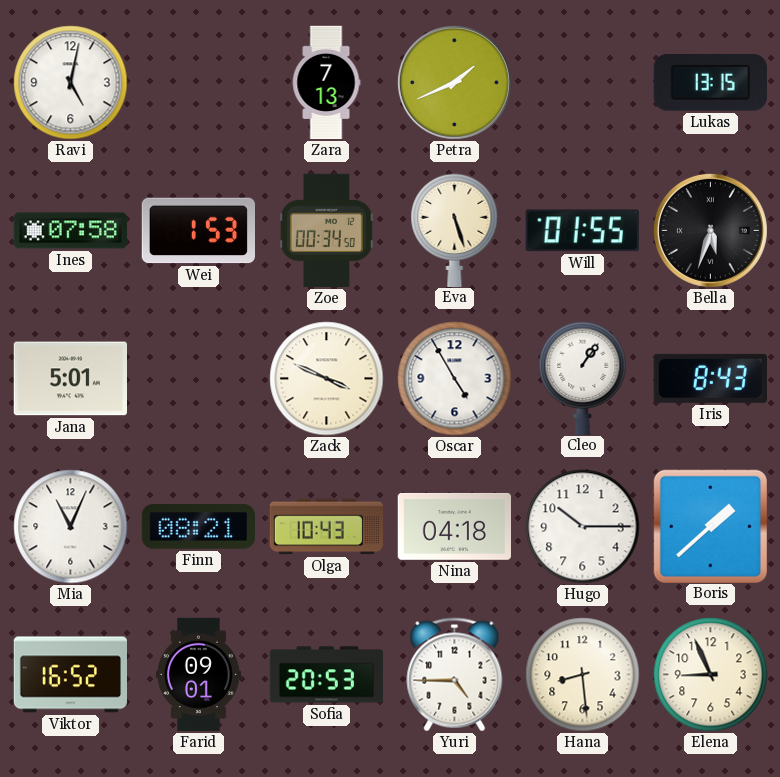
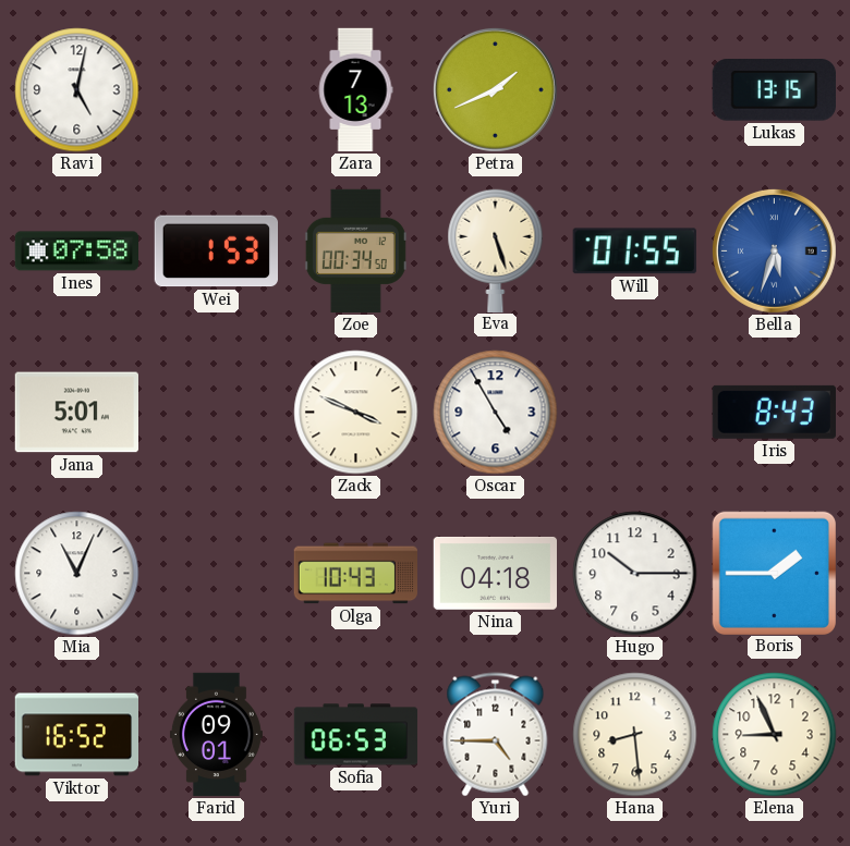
Bella dial: black -> blue
Cleo: 1:06 -> none
Finn: 08:21 -> none
Boris: 1:38 -> 1:45
Sofia: 20:53 -> 06:53
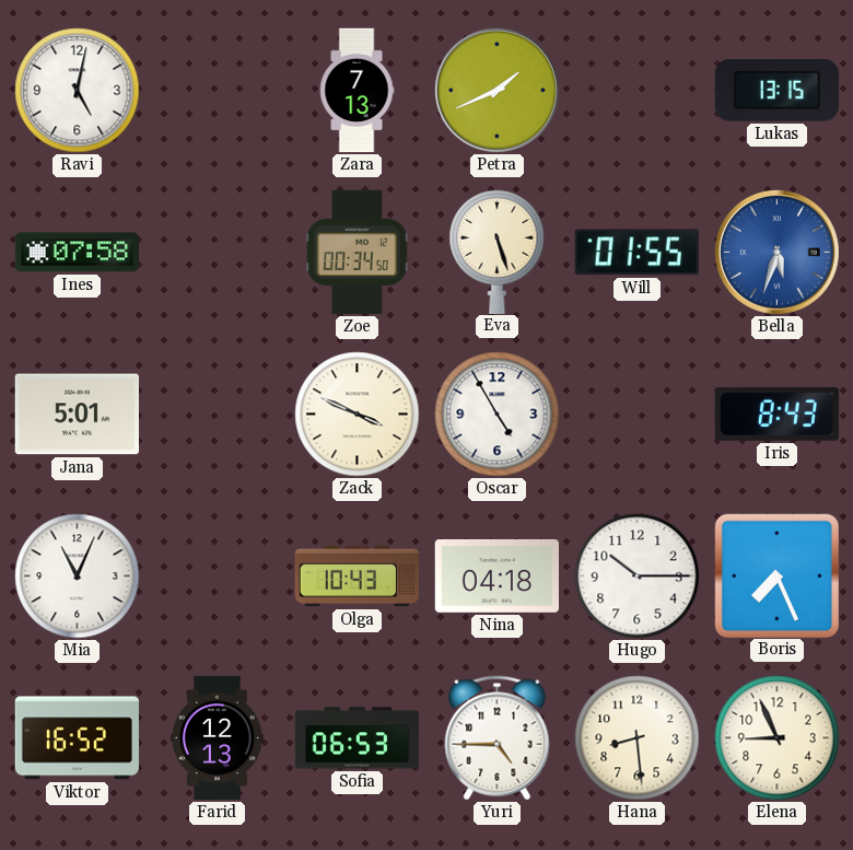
Wei: 1:53 -> none
Boris: 1:45 -> 7:26
Farid: 09:01 -> 12:13
